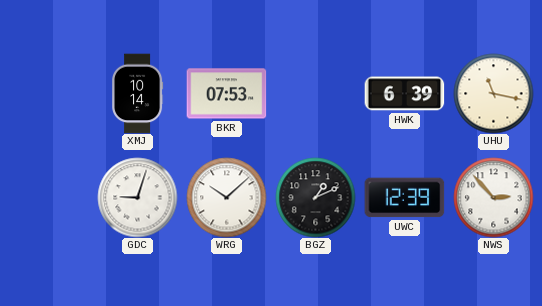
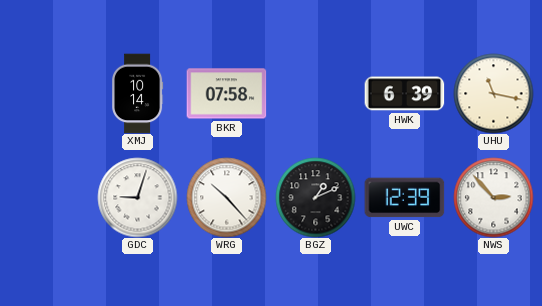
BKR: 07:53 -> 07:58
WRG: 10:08 -> 10:23
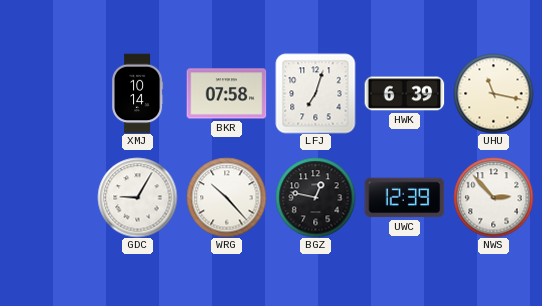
LFJ: none -> 7:03
GDC: 9:03 -> 9:05
BGZ: 1:11 -> 12:47
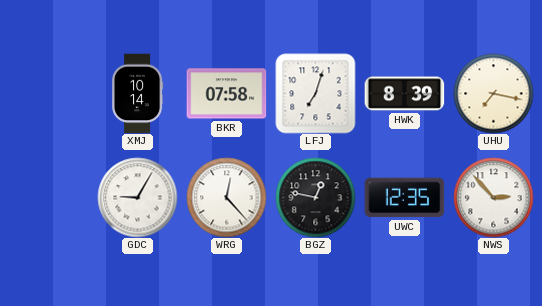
HWK: 6:39 -> 8:39
UHU: 11:17 -> 7:17
WRG: 10:23 -> 12:23
UWC: 12:39 -> 12:35
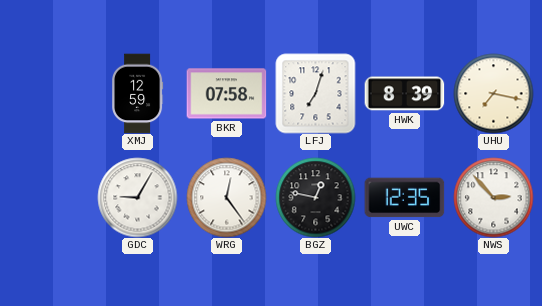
XMJ: 10:14 -> 12:59
WRG: 12:23 -> 12:24
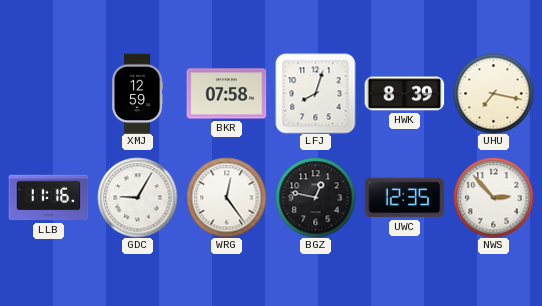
LFJ: 7:03 -> 8:03
LLB: none -> 11:16
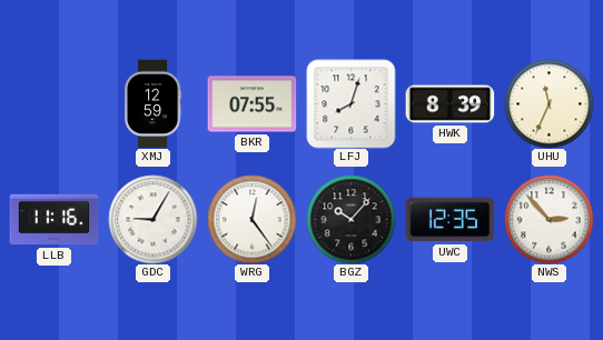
BKR: 07:58 -> 07:55
UHU: 7:17 -> 11:34
BGZ: 12:47 -> 10:07
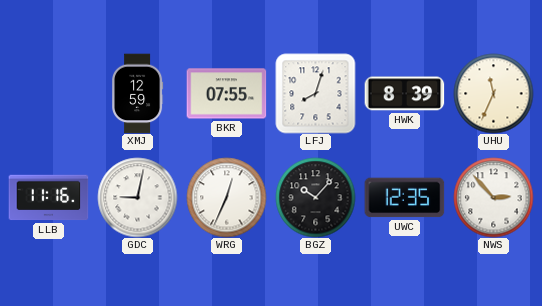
GDC: 9:05 -> 9:02
WRG: 12:24 -> 12:34
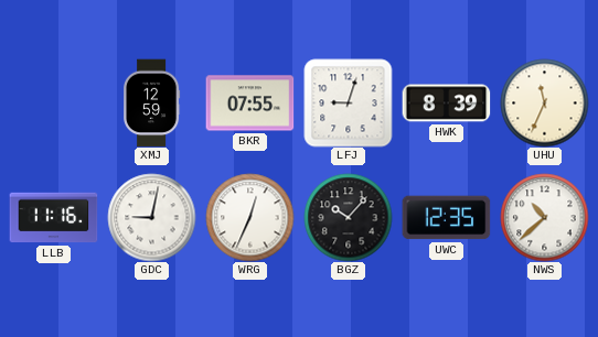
LFJ: 8:03 -> 9:03
NWS: 2:53 -> 10:38
